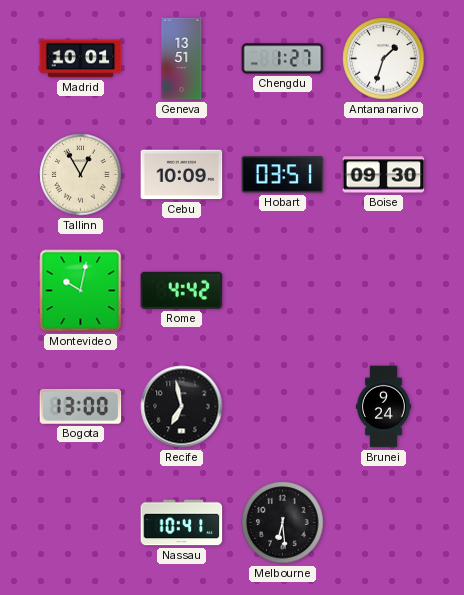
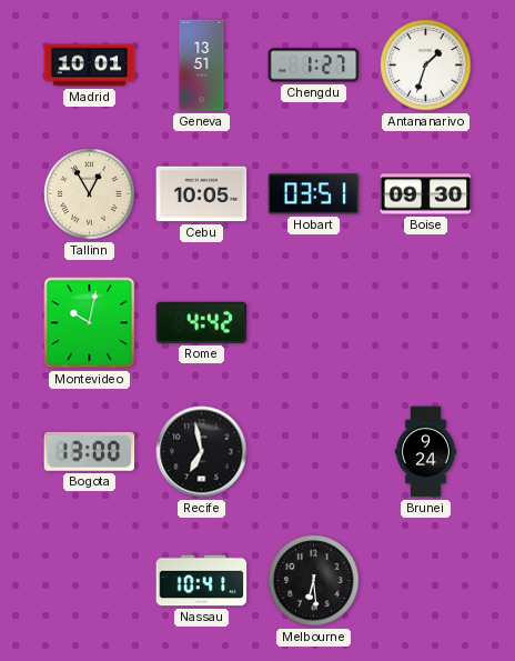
Cebu: 10:09 -> 10:05
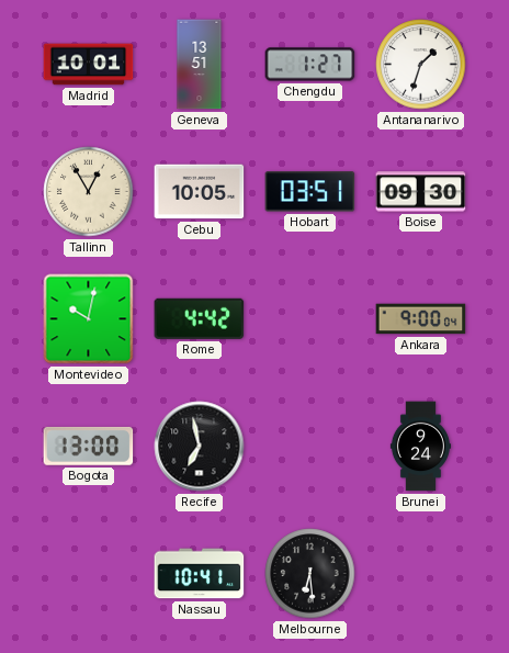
Ankara: none -> 9:00
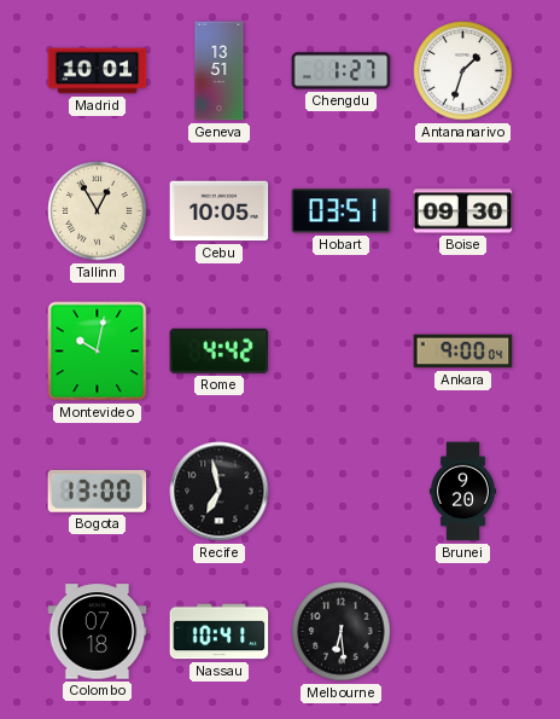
Brunei: 9:24 -> 9:20
Colombo: none -> 07:18
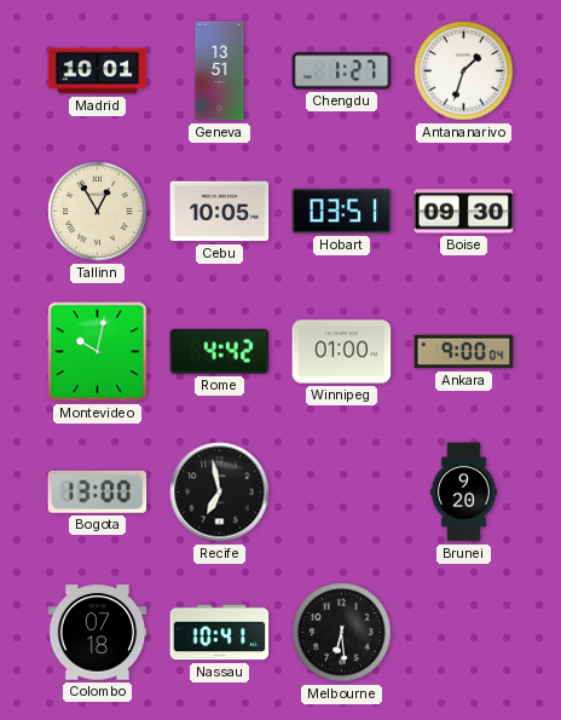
Winnipeg: none -> 01:00
